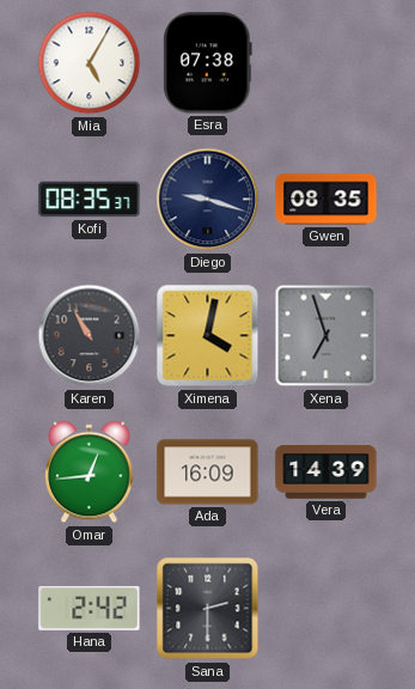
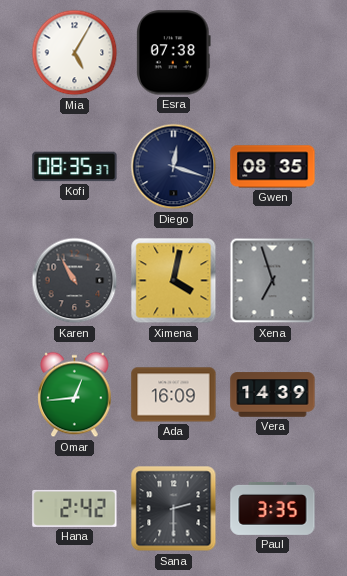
Diego: 9:18 -> 12:18
Paul: none -> 3:35
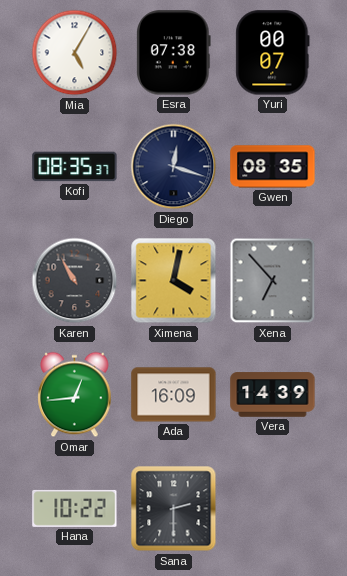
Yuri: none -> 00:07
Xena: 6:57 -> 6:53
Hana: 2:42 -> 10:22
Paul: 3:35 -> none
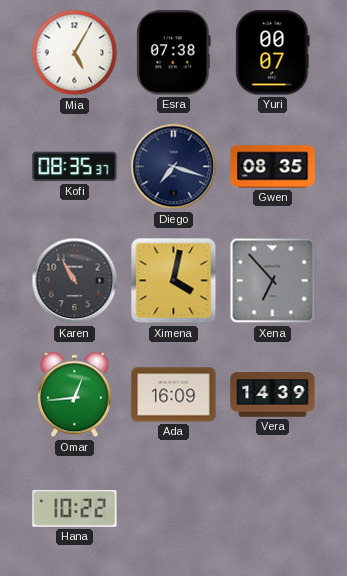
Diego: 12:18 -> 7:18
Sana: 2:30 -> none
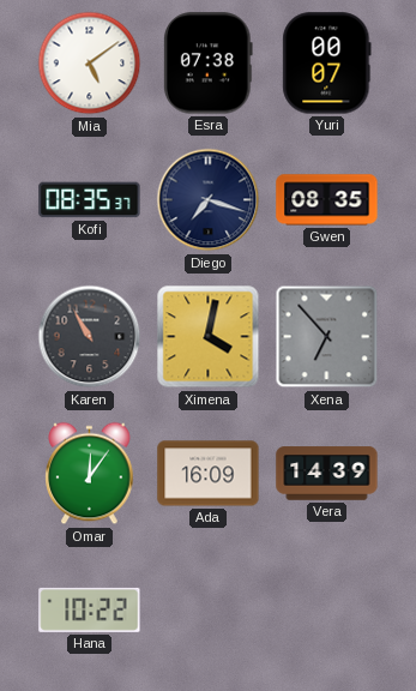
Mia: 5:05 -> 5:09
Omar: 12:44 -> 12:06
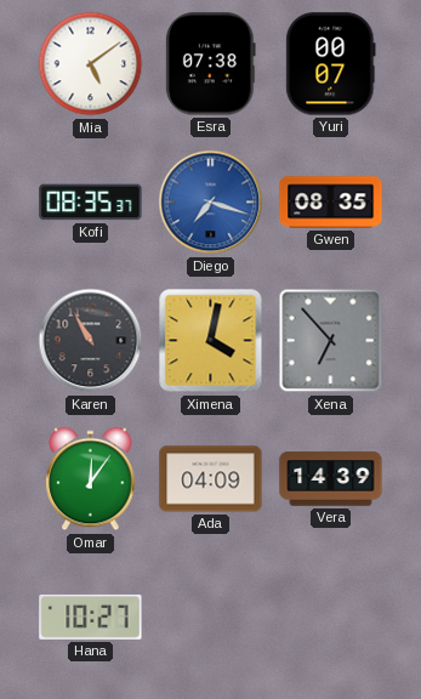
Diego dial: navy -> blue
Ada: 16:09 -> 04:09
Hana: 10:22 -> 10:27
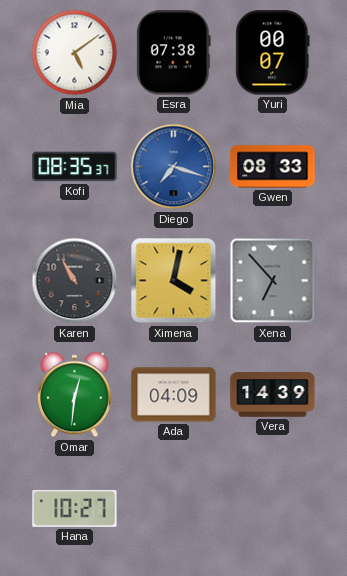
Gwen: 08:35 -> 08:33
Omar: 12:06 -> 12:31
